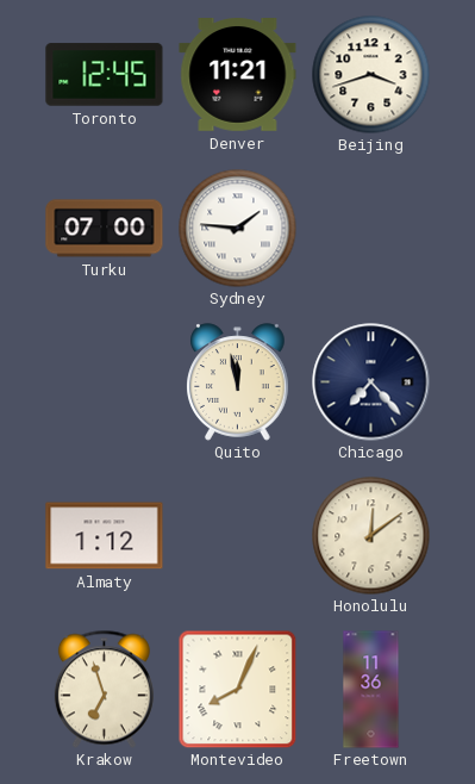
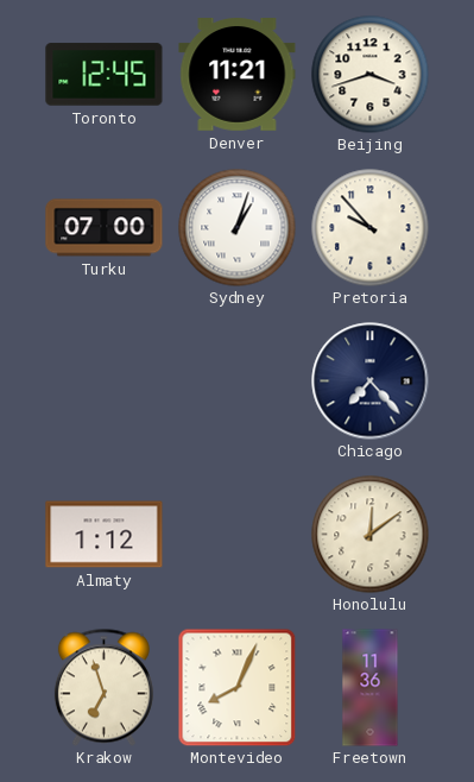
Sydney: 1:46 -> 1:03
Pretoria: none -> 9:53
Quito: 11:58 -> none
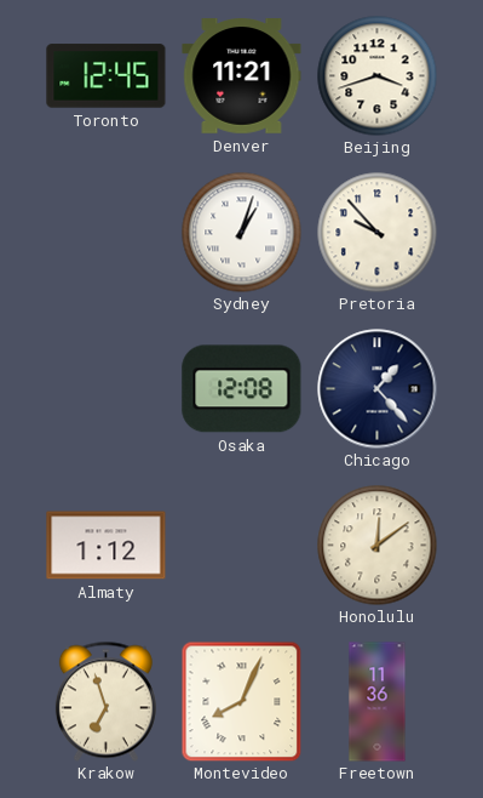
Turku: 07:00 -> none
Osaka: none -> 12:08
Chicago: 7:23 -> 1:23
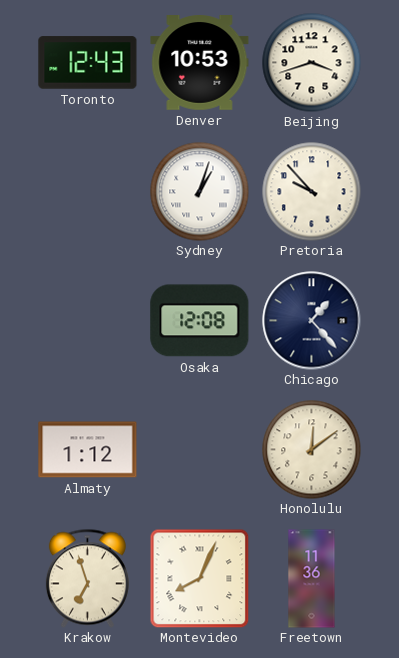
Toronto: 12:45 -> 12:43
Denver: 11:21 -> 10:53
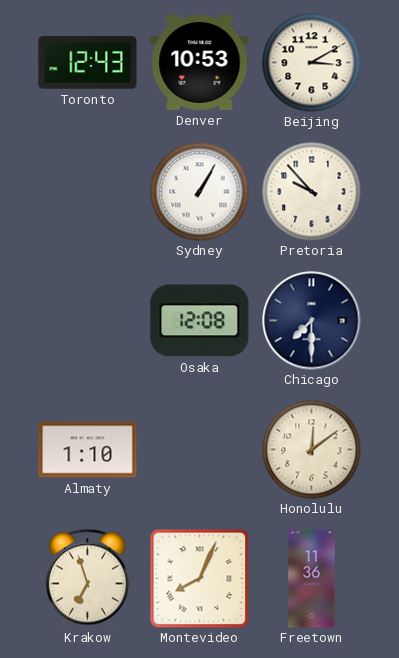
Beijing: 3:42 -> 3:10
Sydney: 1:03 -> 1:05
Chicago: 1:23 -> 7:30
Almaty: 1:12 -> 1:10
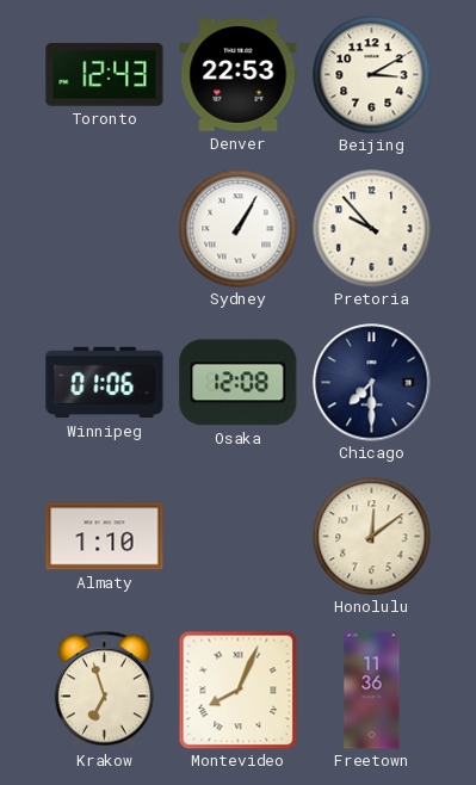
Denver: 10:53 -> 22:53
Winnipeg: none -> 01:06
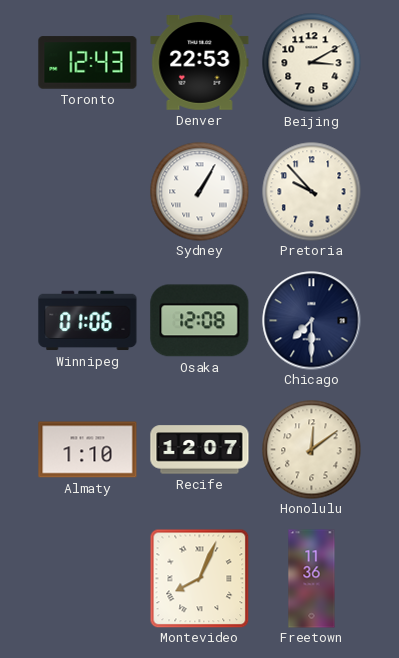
Recife: none -> 12:07
Krakow: 6:57 -> none
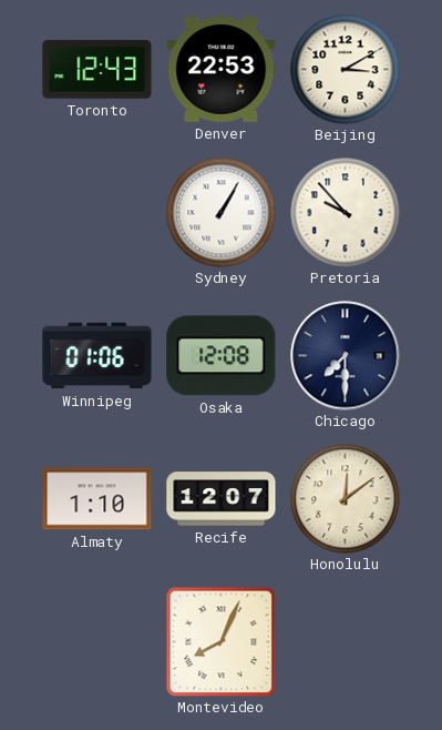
Freetown: 11:36 -> none
